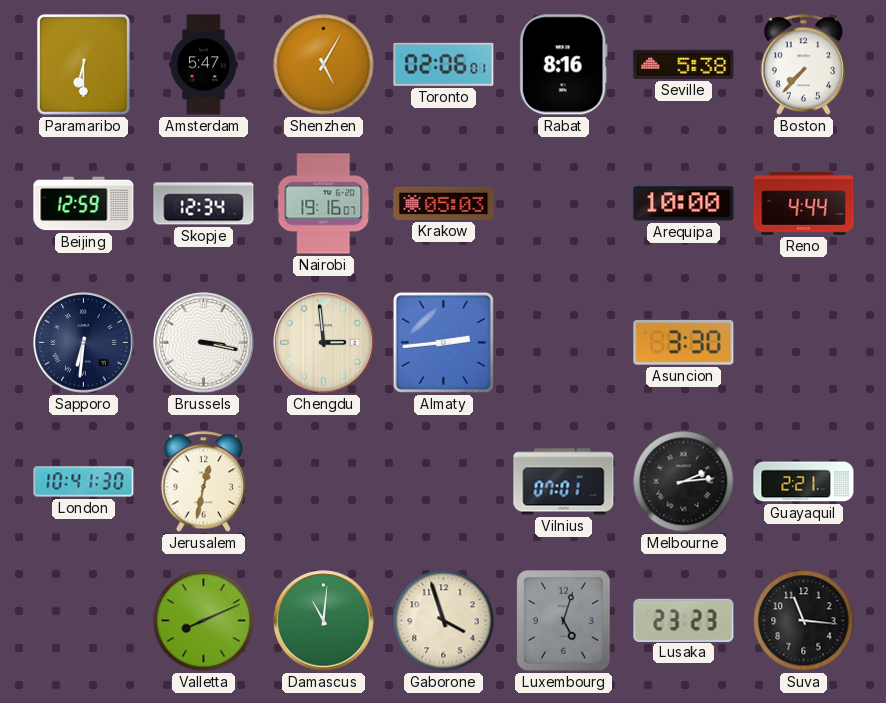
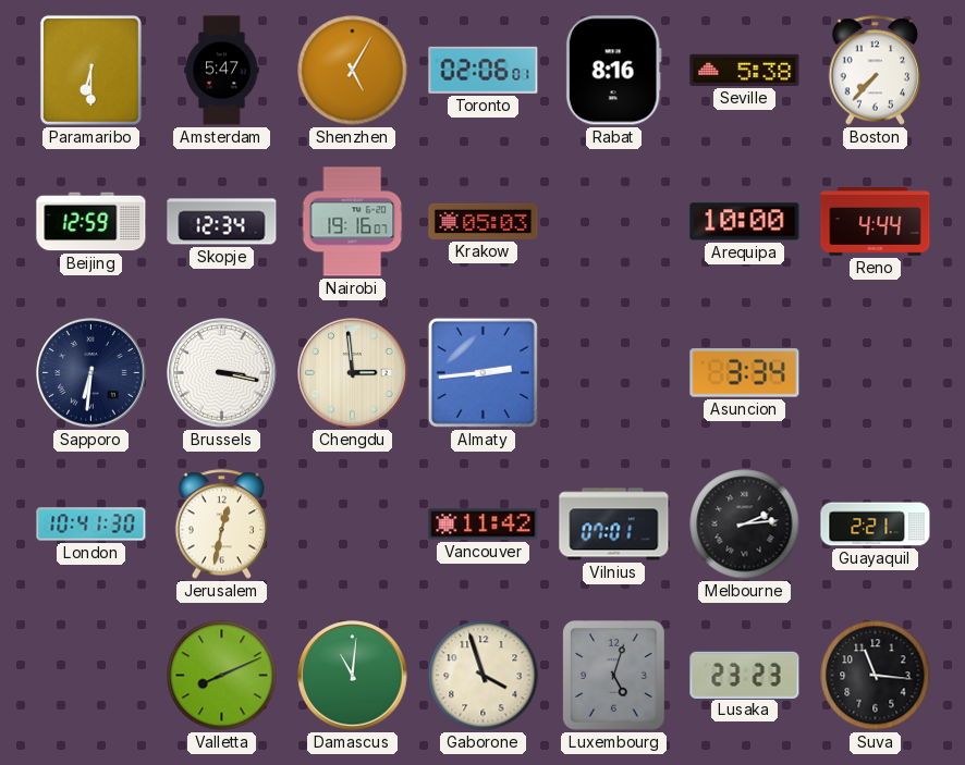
Asuncion: 3:30 -> 3:34
Vancouver: none -> 11:42
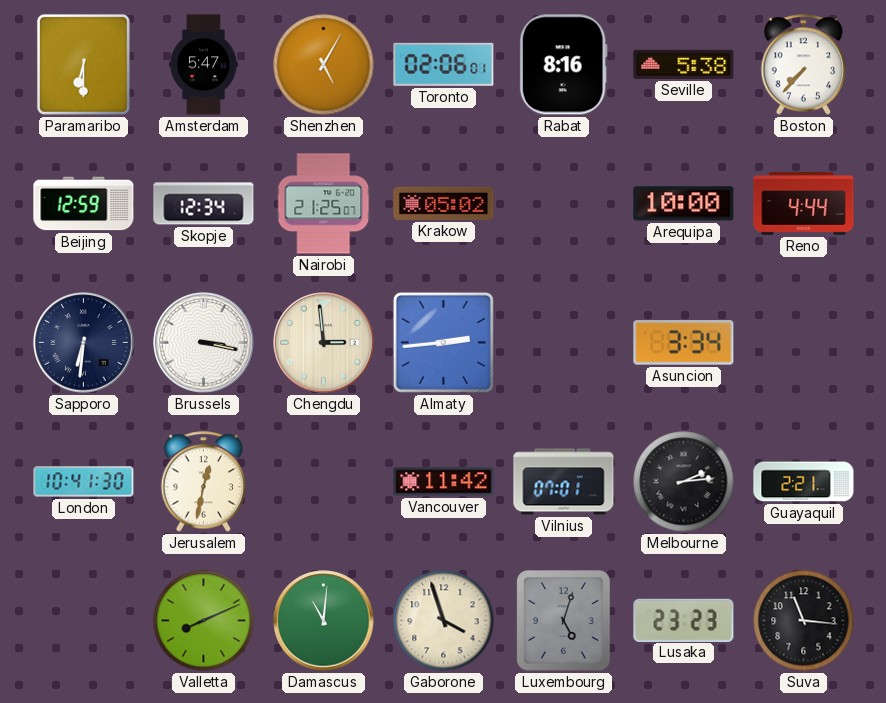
Nairobi: 19:16 -> 21:25
Krakow: 05:03 -> 05:02
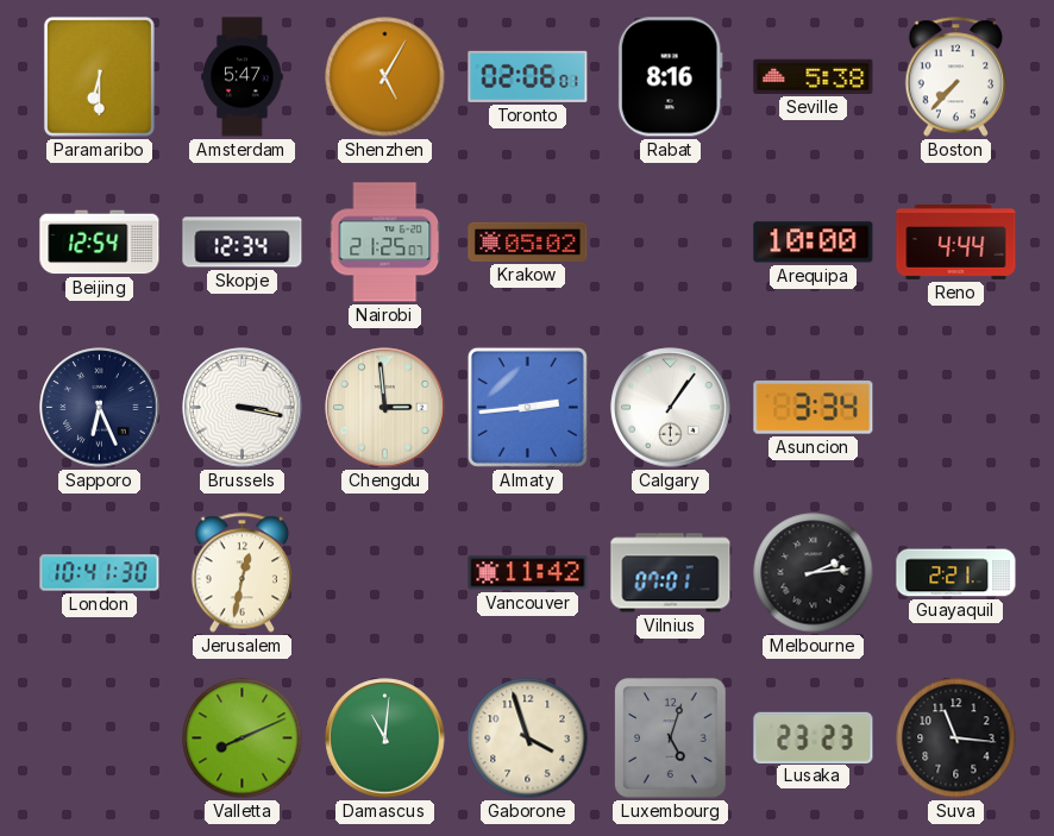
Beijing: 12:59 -> 12:54
Sapporo: 6:31 -> 6:26
Calgary: none -> 1:06
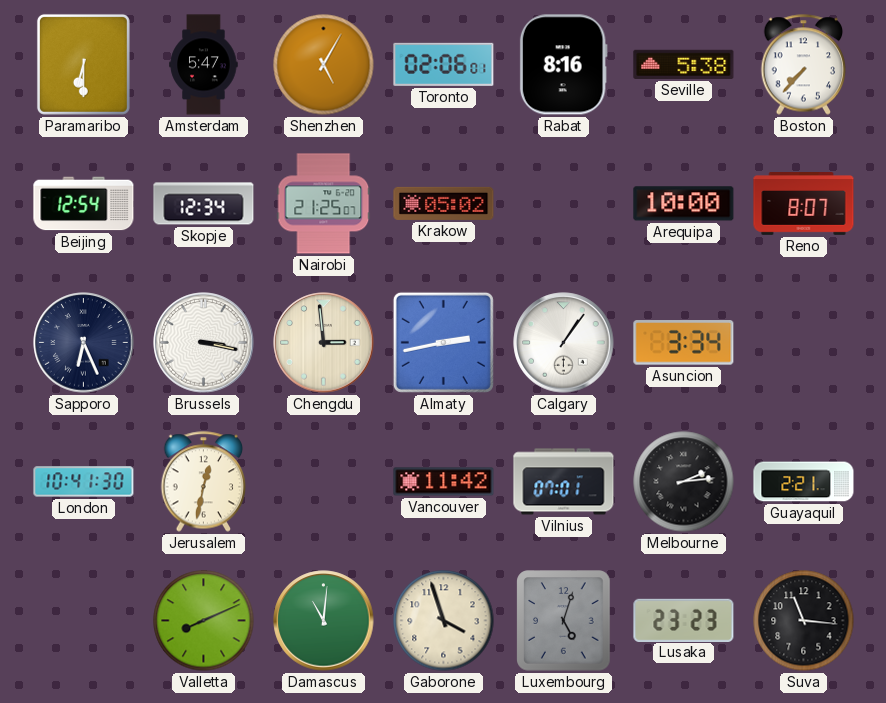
Reno: 4:44 -> 8:07
Almaty: 2:44 -> 2:43
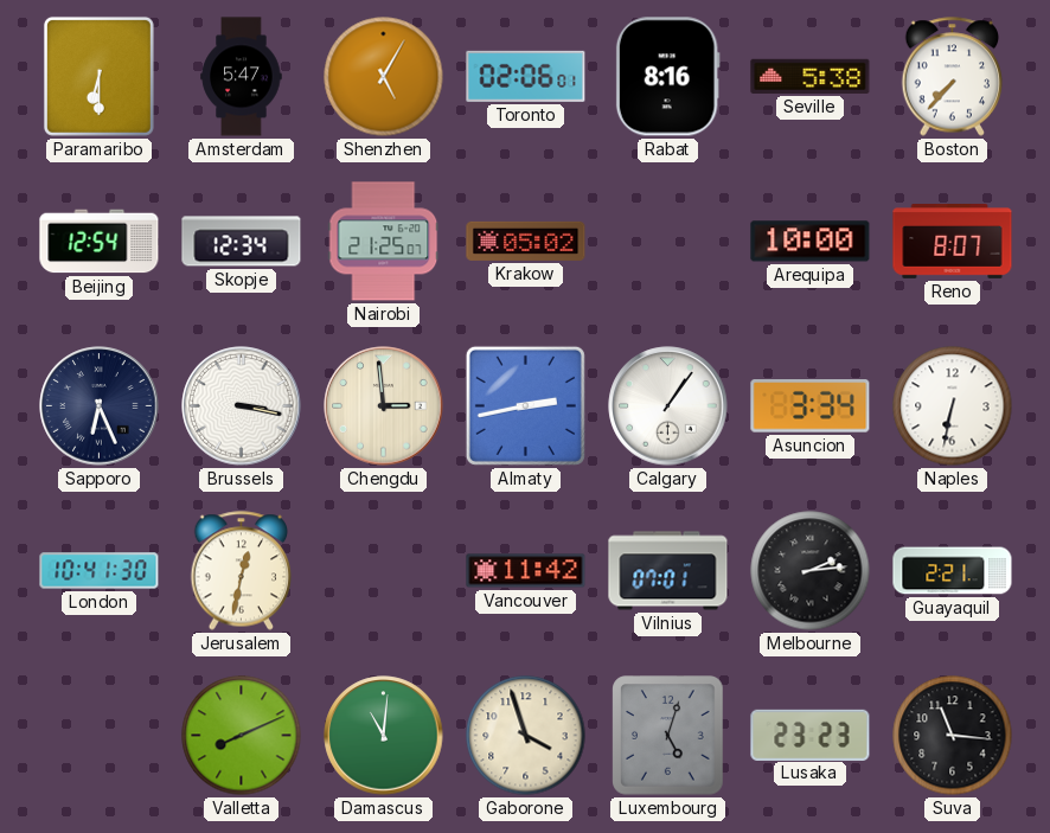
Naples: none -> 6:32
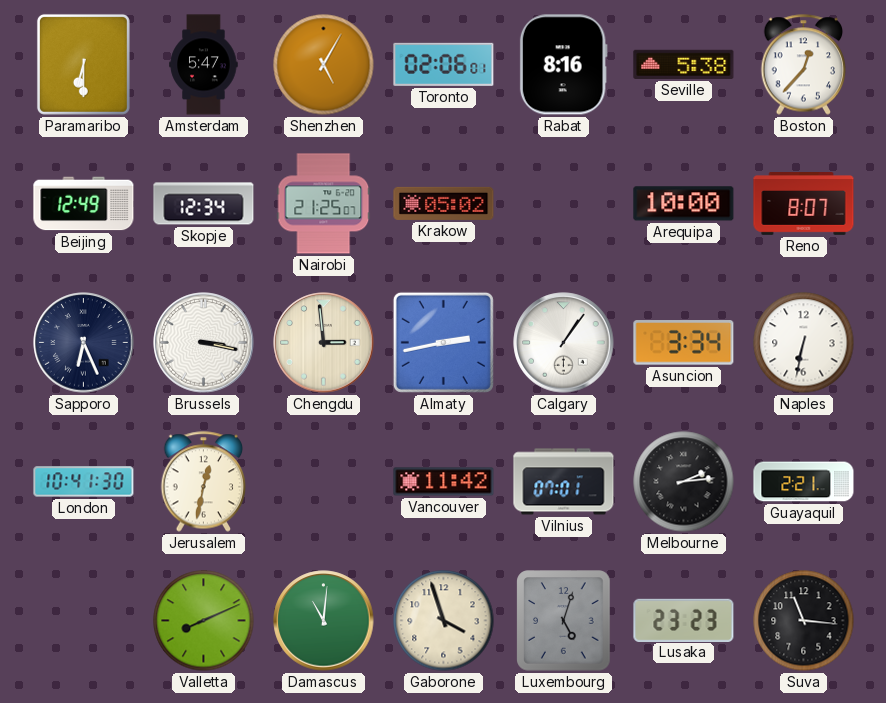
Boston: 7:37 -> 12:37
Beijing: 12:54 -> 12:49
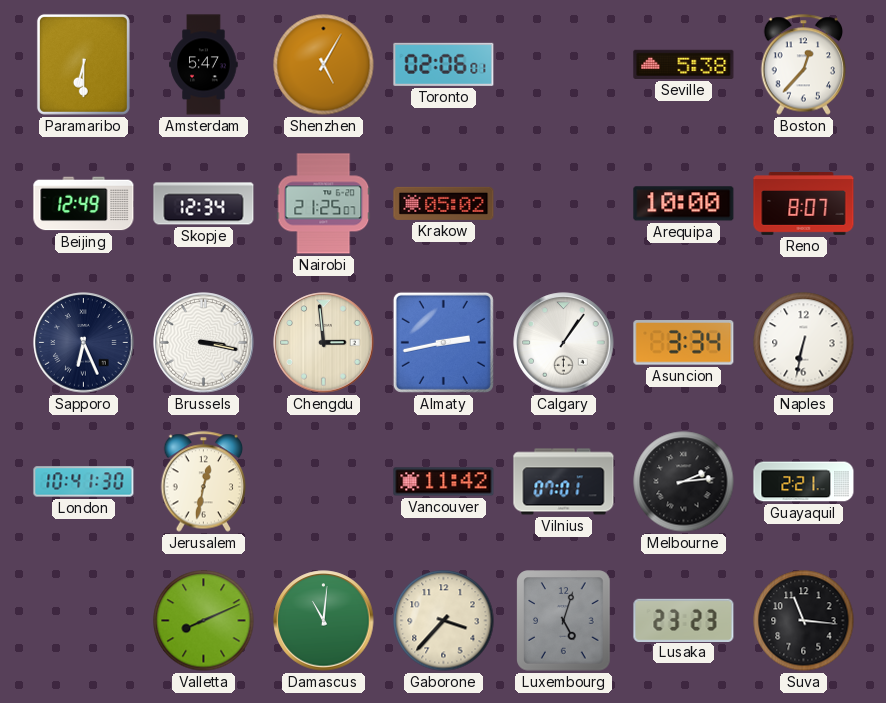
Rabat: 8:16 -> none
Gaborone: 3:57 -> 3:37
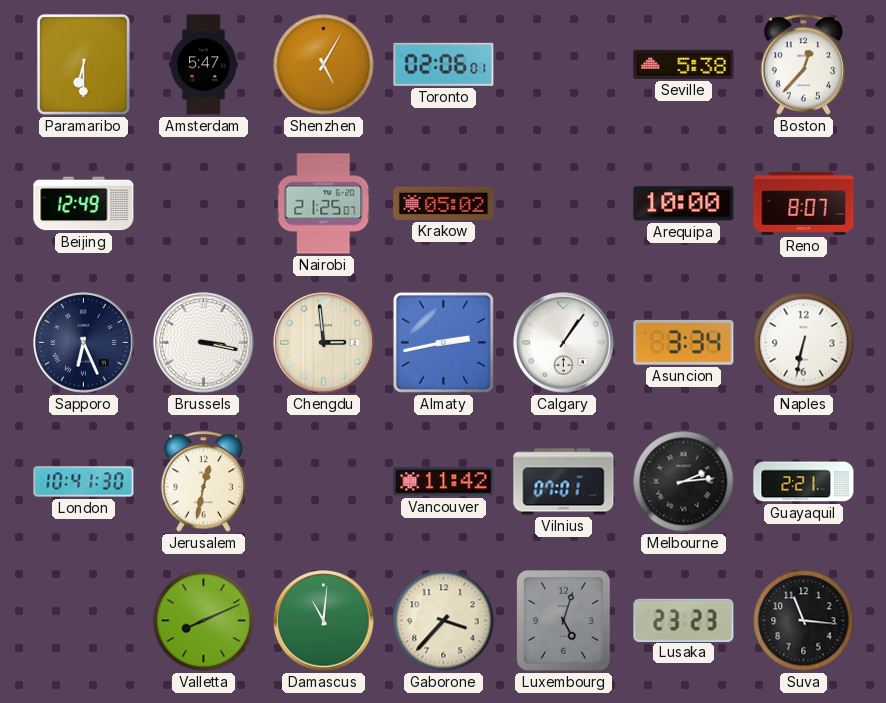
Skopje: 12:34 -> none
